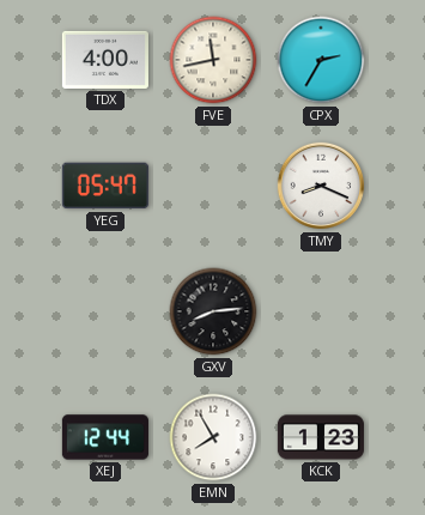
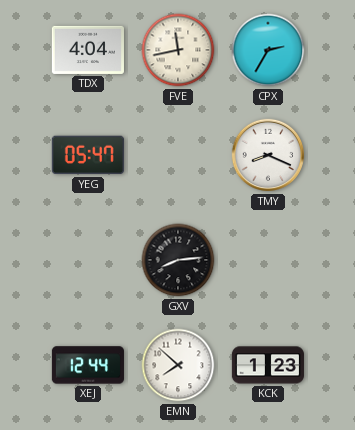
TDX: 4:00 -> 4:04
EMN: 7:55 -> 7:52
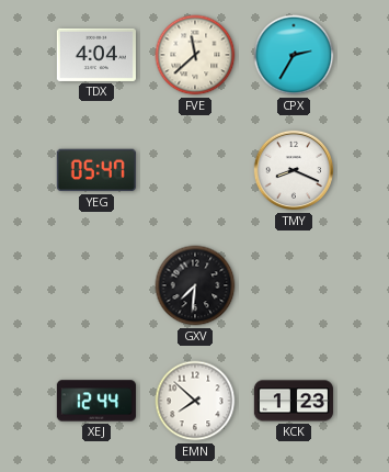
FVE: 11:43 -> 11:38
GXV: 8:14 -> 7:31
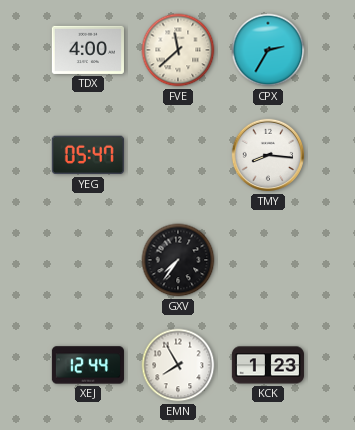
TDX: 4:04 -> 4:00
TMY: 8:19 -> 8:16
GXV: 7:31 -> 7:36
EMN: 7:52 -> 7:55
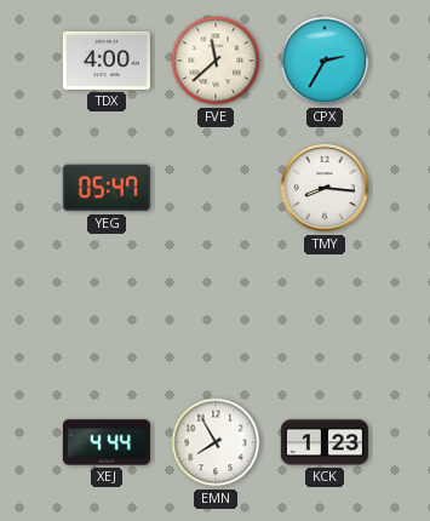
GXV: 7:36 -> none
XEJ: 12:44 -> 4:44
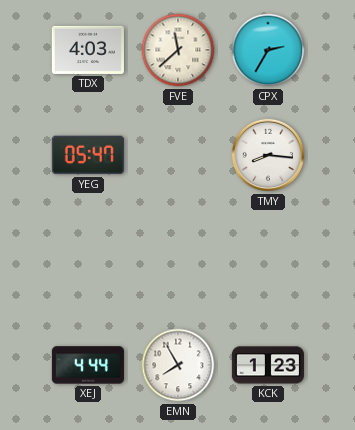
TDX: 4:00 -> 4:03
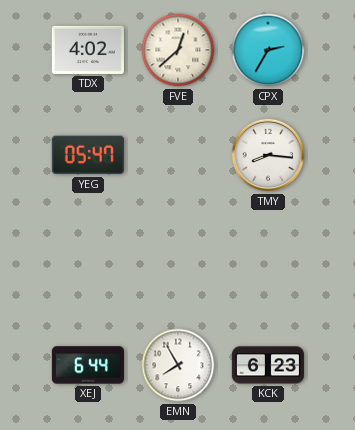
TDX: 4:03 -> 4:02
FVE: 11:38 -> 12:38
XEJ: 4:44 -> 6:44
KCK: 1:23 -> 6:23
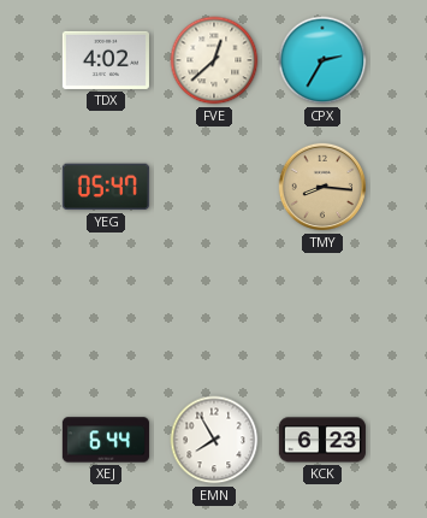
TMY dial: white -> champagne
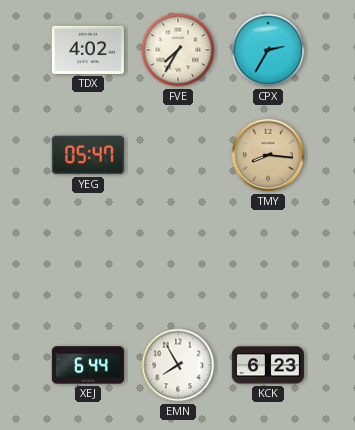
FVE: 12:38 -> 7:35
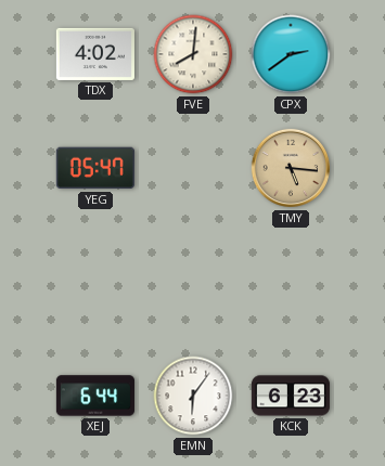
FVE: 7:35 -> 8:01
CPX: 2:35 -> 2:39
TMY: 8:16 -> 5:16
EMN: 7:55 -> 6:06
